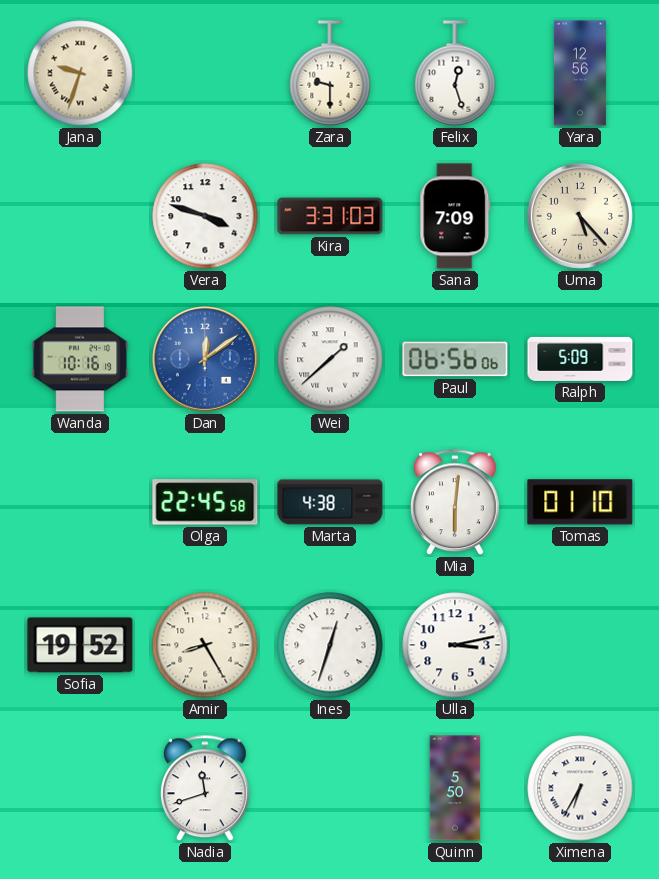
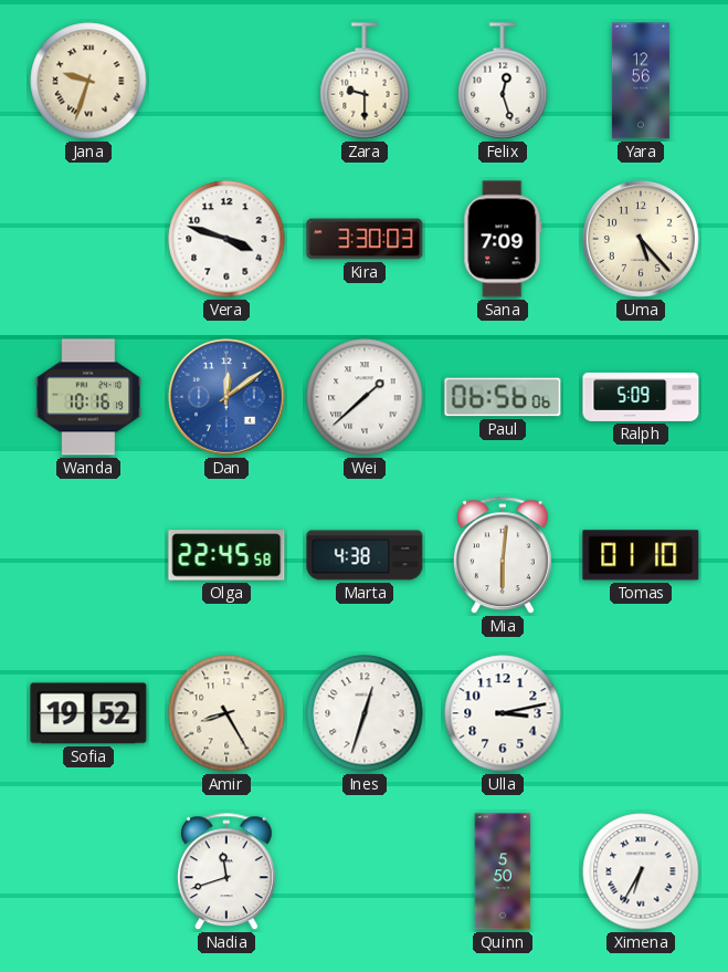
Kira: 3:31 -> 3:30
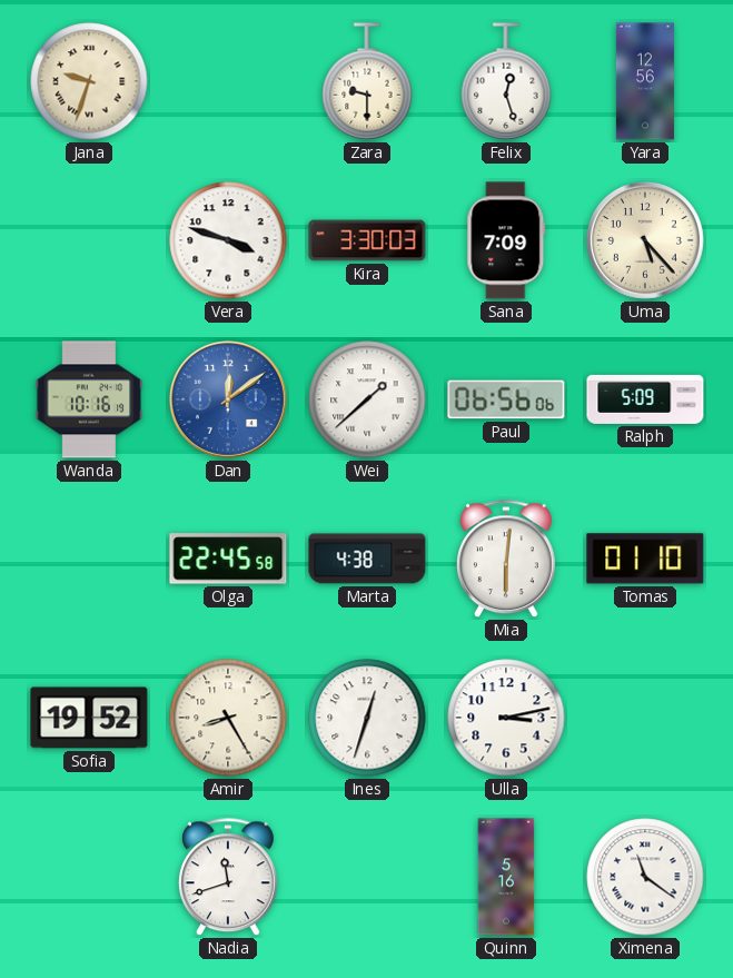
Quinn: 5:50 -> 5:16
Ximena: 6:35 -> 11:21
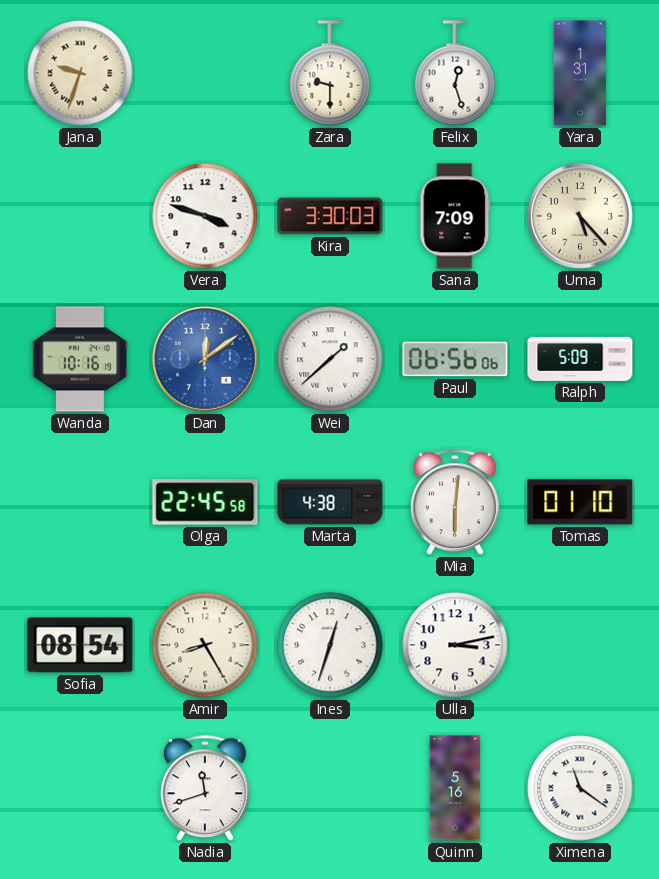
Yara: 12:56 -> 1:31
Sofia: 19:52 -> 08:54
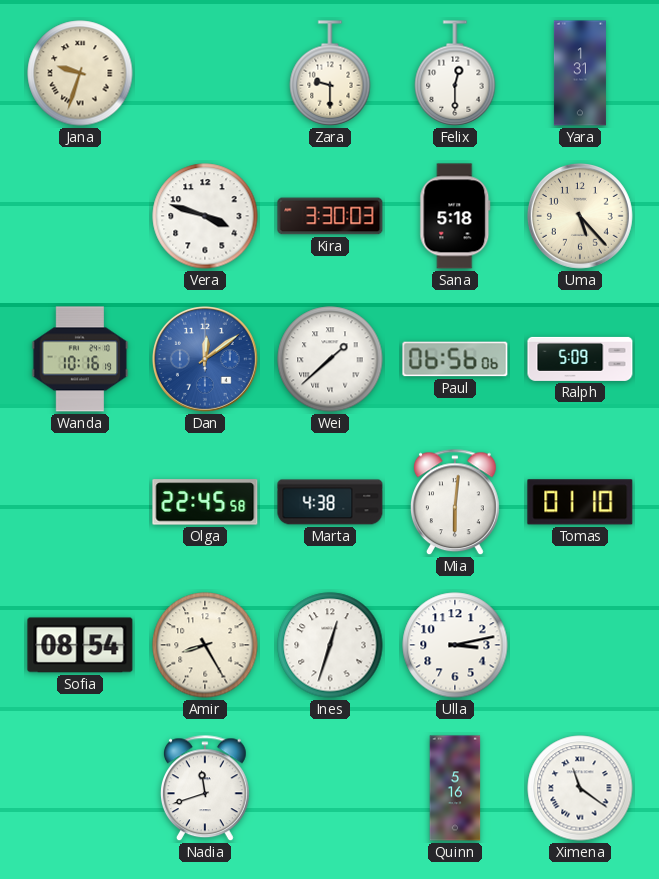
Felix: 12:27 -> 12:30
Sana: 7:09 -> 5:18
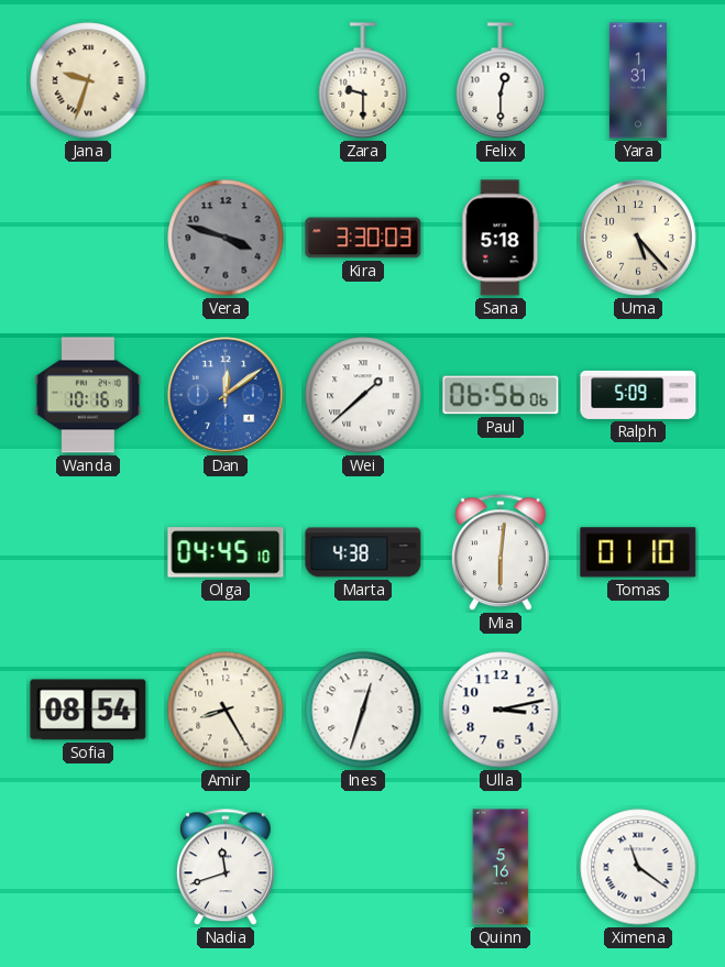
Vera dial: white -> grey
Olga: 22:45 -> 04:45
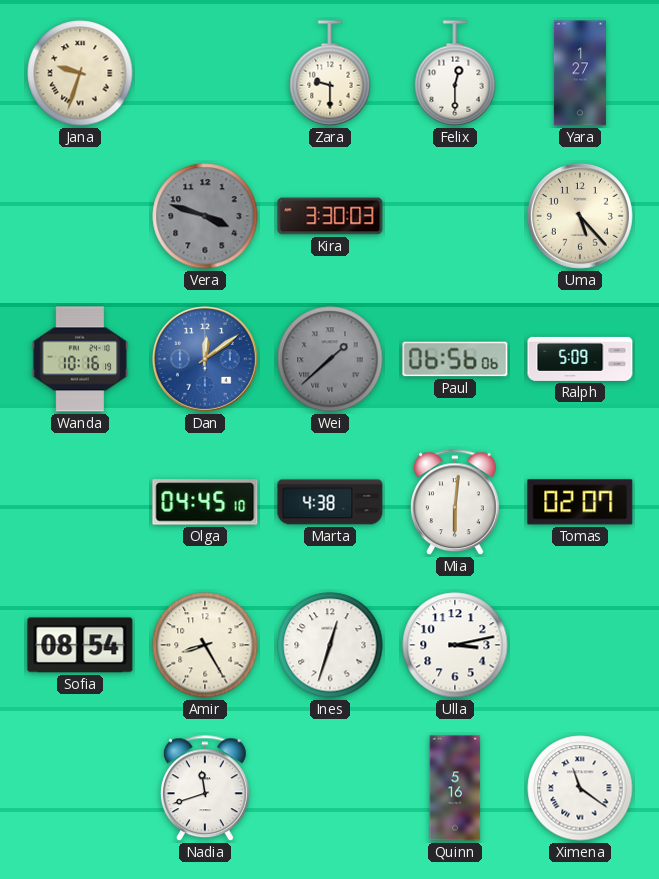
Yara: 1:31 -> 1:27
Sana: 5:18 -> none
Wei dial: white -> grey
Tomas: 01:10 -> 02:07
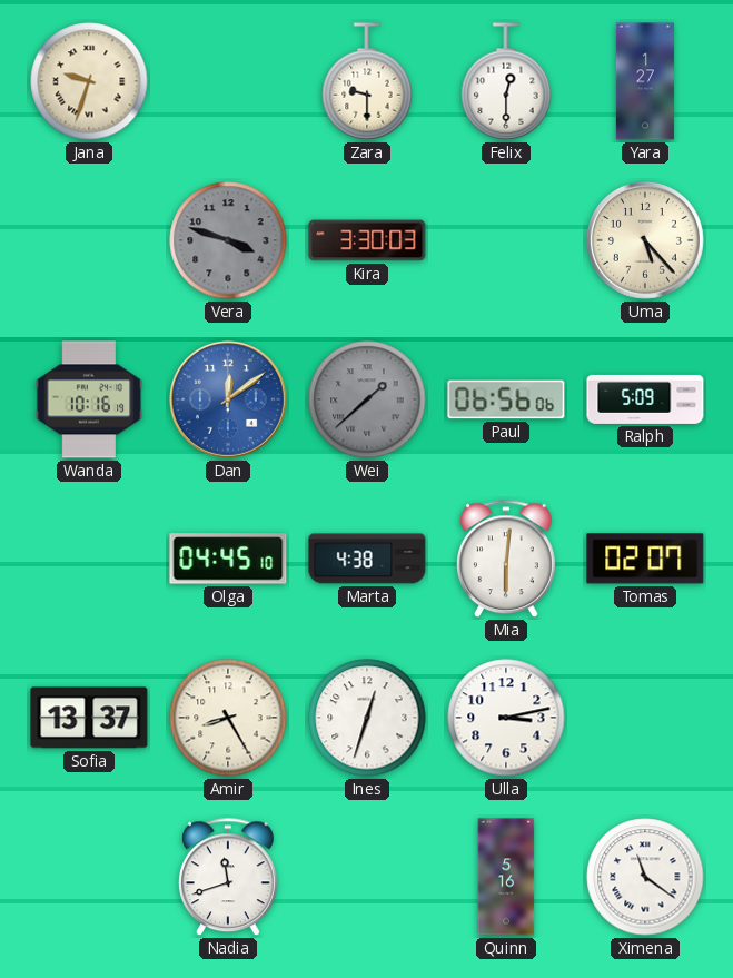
Sofia: 08:54 -> 13:37
